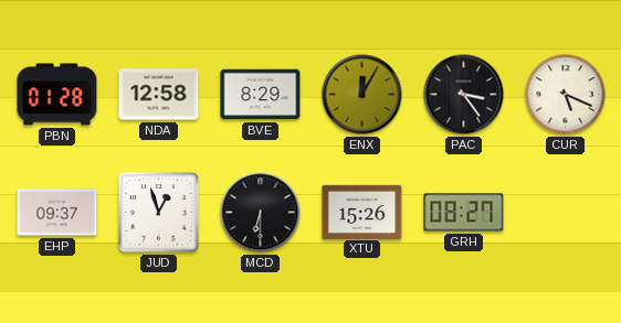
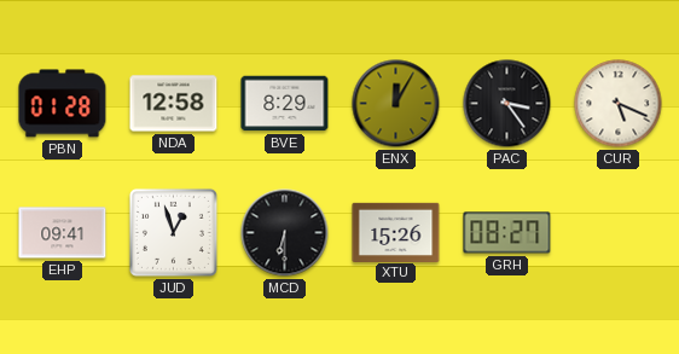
EHP: 09:37 -> 09:41
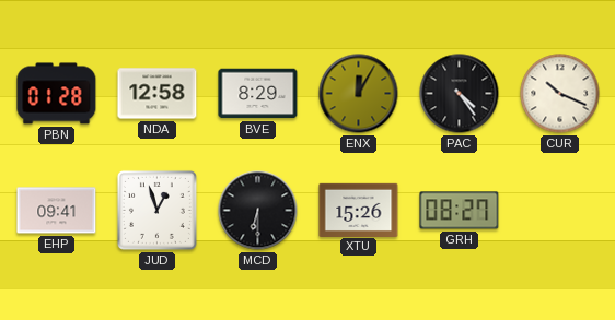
PAC: 3:24 -> 4:24
CUR: 5:19 -> 10:19
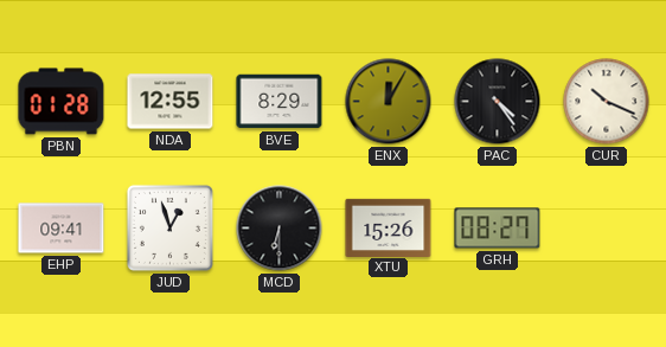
NDA: 12:58 -> 12:55
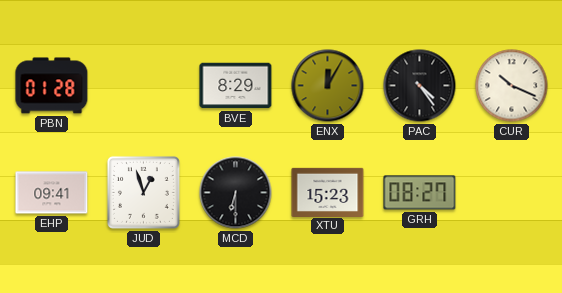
NDA: 12:55 -> none
XTU: 15:26 -> 15:23
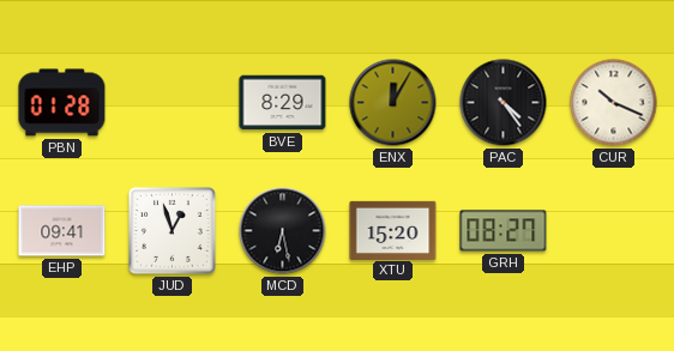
MCD: 6:30 -> 6:28
XTU: 15:23 -> 15:20
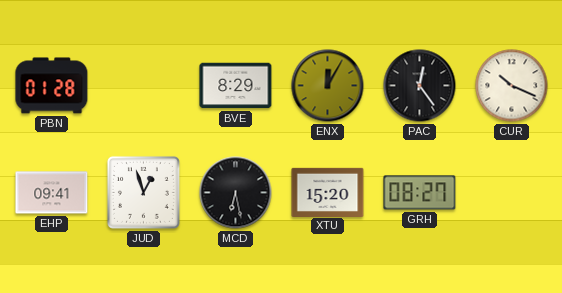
PAC: 4:24 -> 12:24
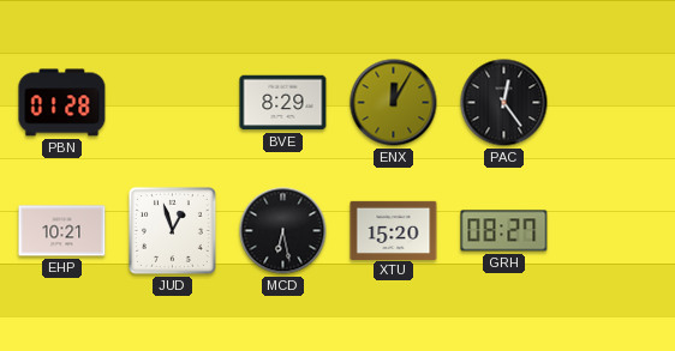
CUR: 10:19 -> none
EHP: 09:41 -> 10:21
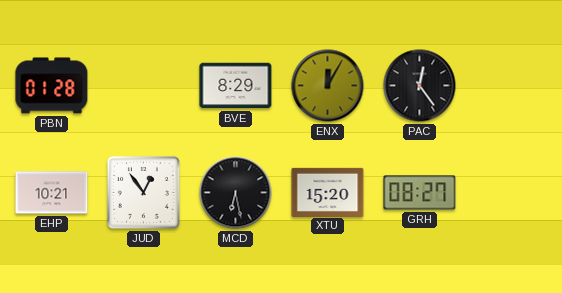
JUD: 12:57 -> 12:54
